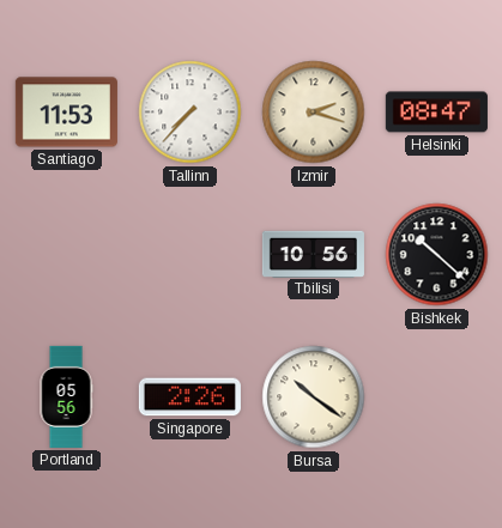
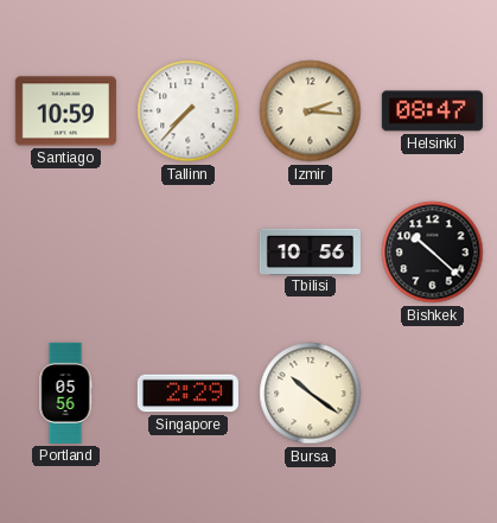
Santiago: 11:53 -> 10:59
Izmir: 2:18 -> 2:16
Singapore: 2:26 -> 2:29
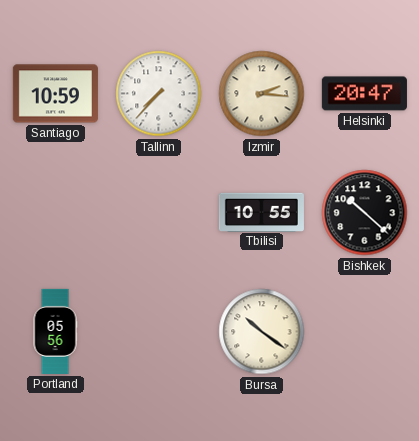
Helsinki: 08:47 -> 20:47
Tbilisi: 10:56 -> 10:55
Singapore: 2:29 -> none
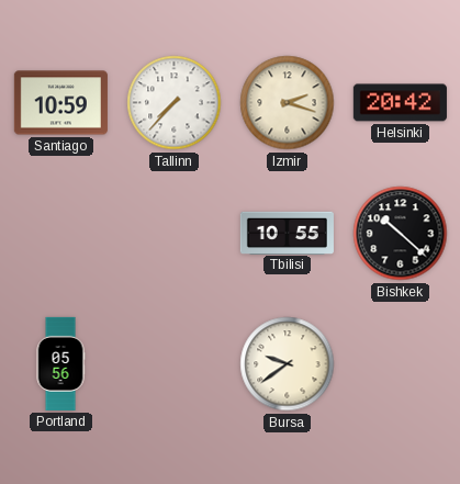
Izmir: 2:16 -> 2:18
Helsinki: 20:47 -> 20:42
Bursa: 10:21 -> 9:39
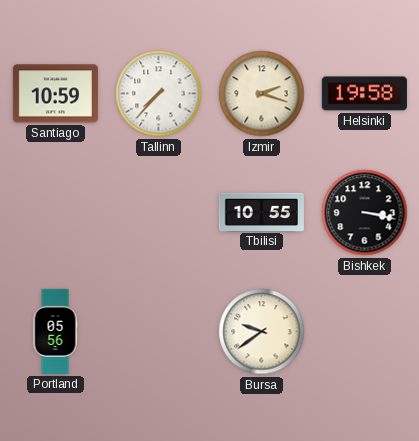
Helsinki: 20:42 -> 19:58
Bishkek: 10:22 -> 3:17
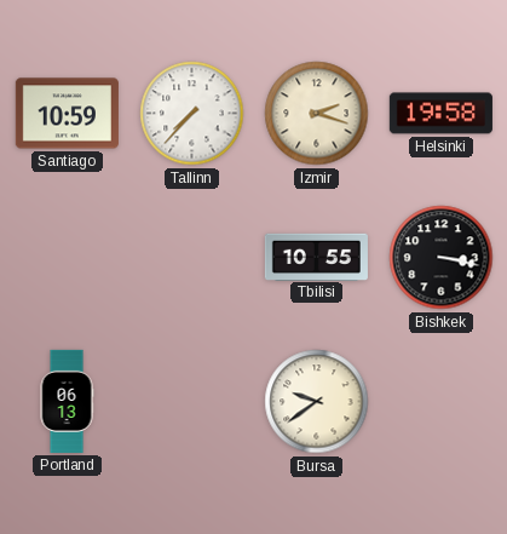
Portland: 05:56 -> 06:13
